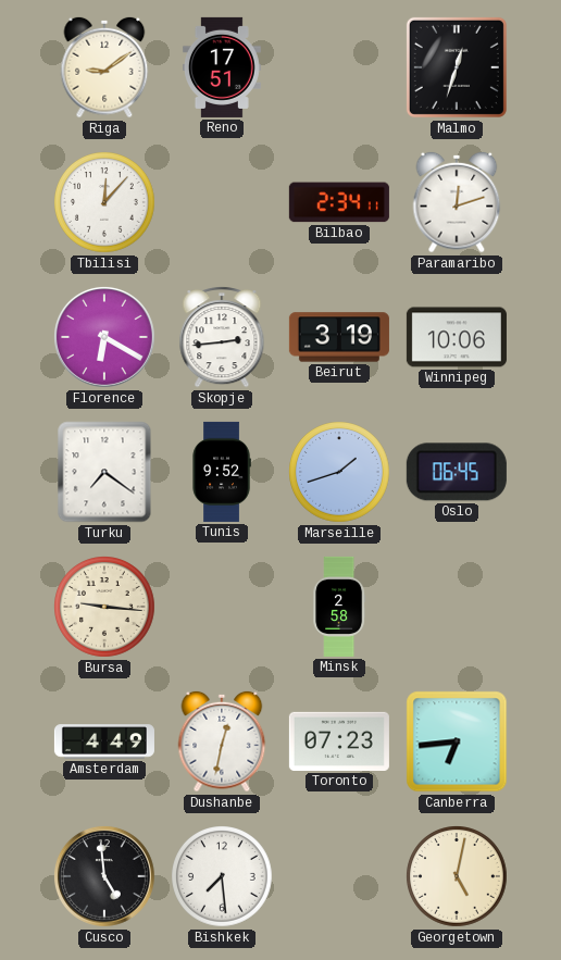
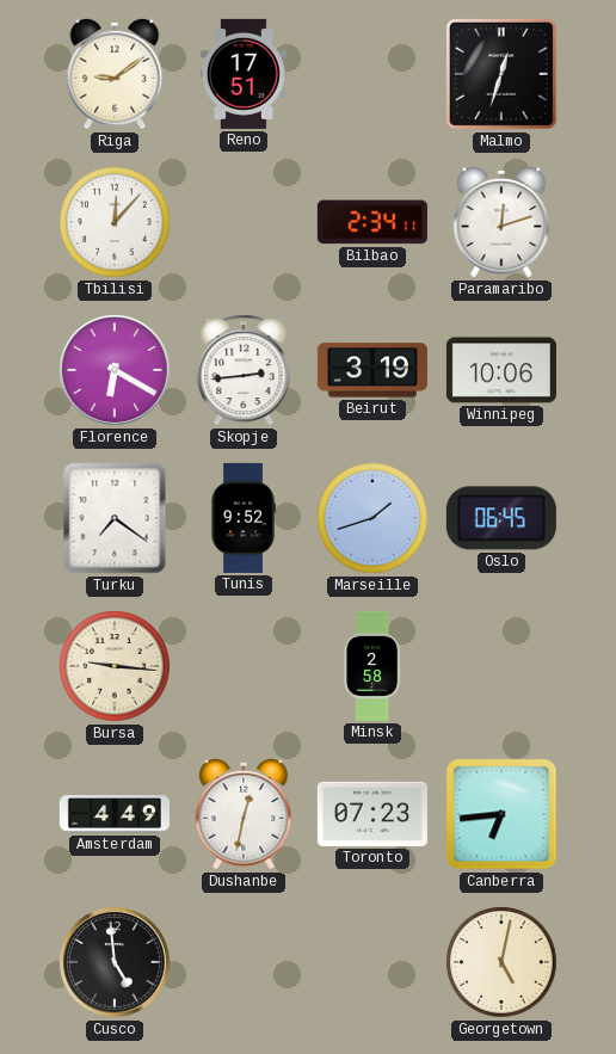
Bishkek: 7:29 -> none
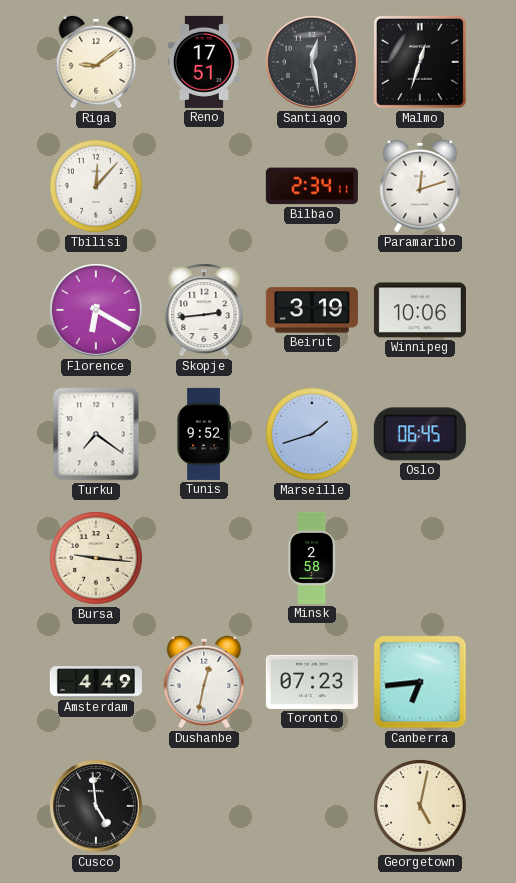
Santiago: none -> 12:28
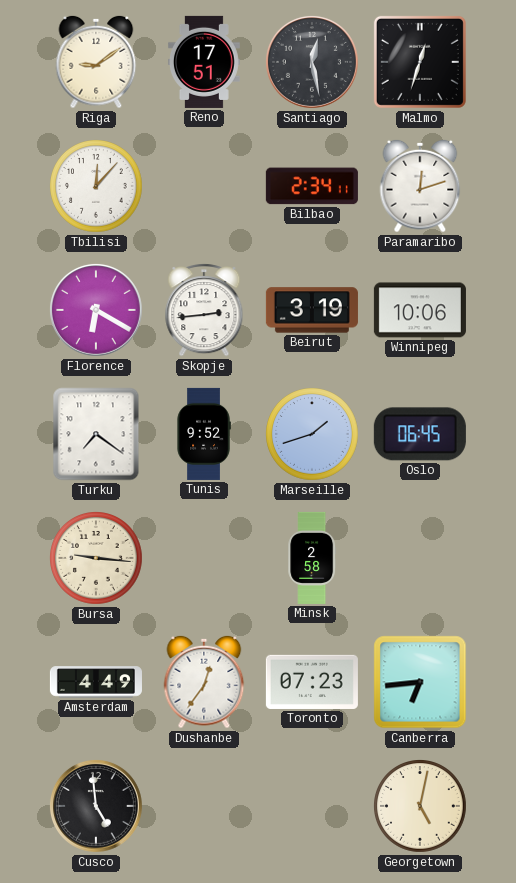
Dushanbe: 12:32 -> 12:36
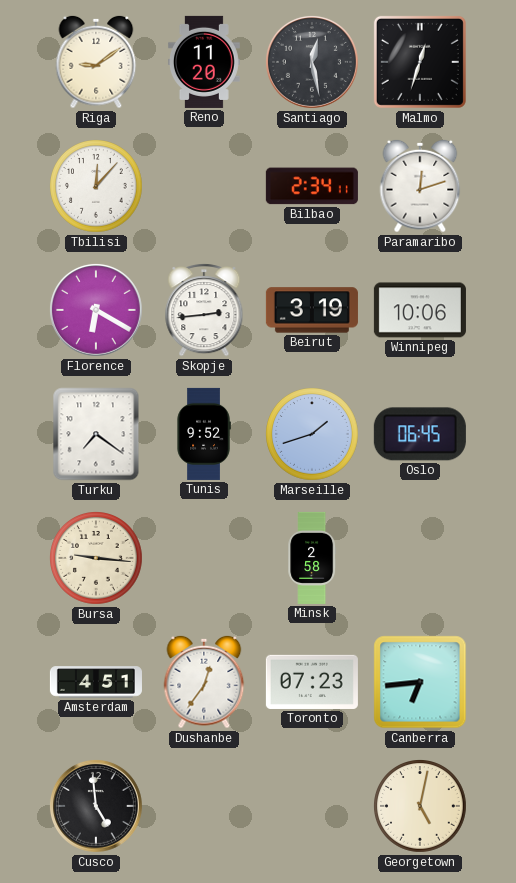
Reno: 17:51 -> 11:20
Amsterdam: 4:49 -> 4:51
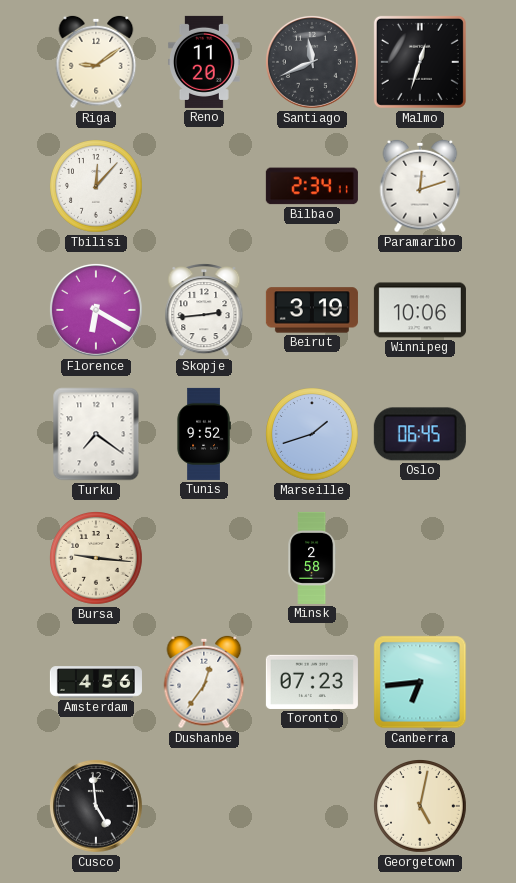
Santiago: 12:28 -> 11:41
Amsterdam: 4:51 -> 4:56
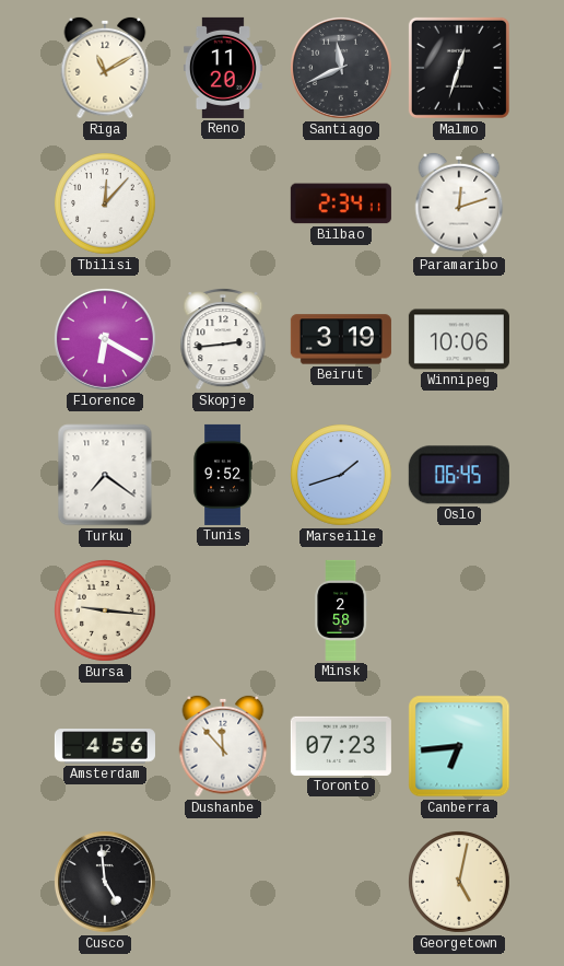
Riga: 9:09 -> 11:10
Dushanbe: 12:36 -> 11:53
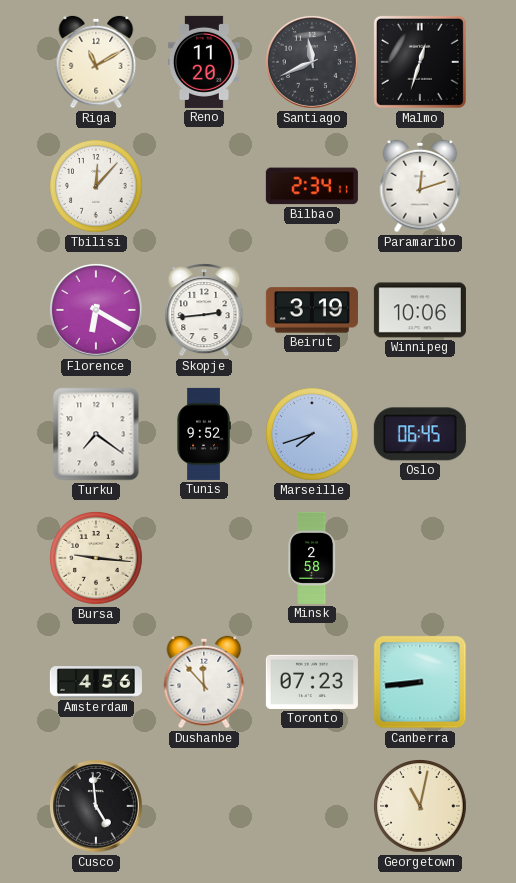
Marseille: 1:42 -> 7:42
Canberra: 6:44 -> 8:44
Georgetown: 5:02 -> 11:02
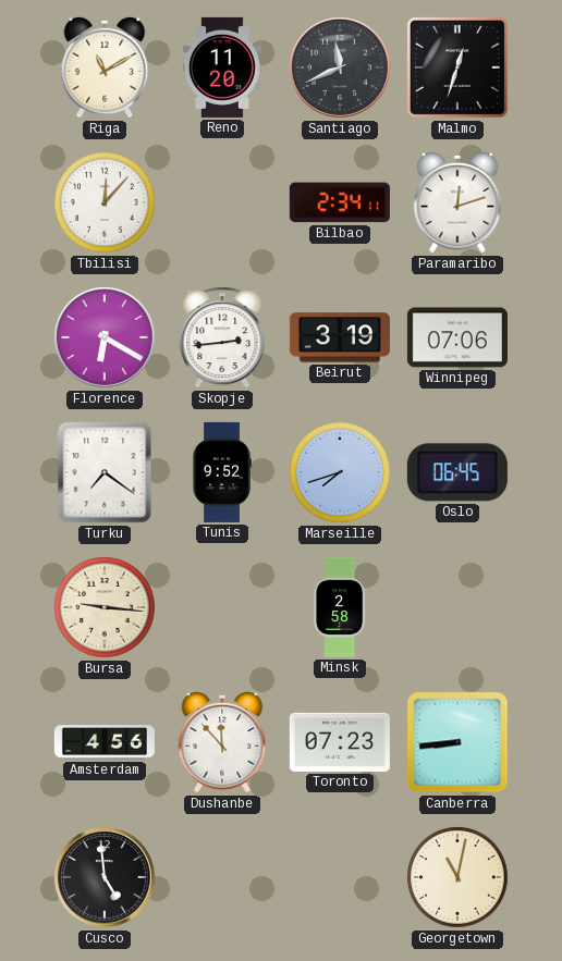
Winnipeg: 10:06 -> 07:06
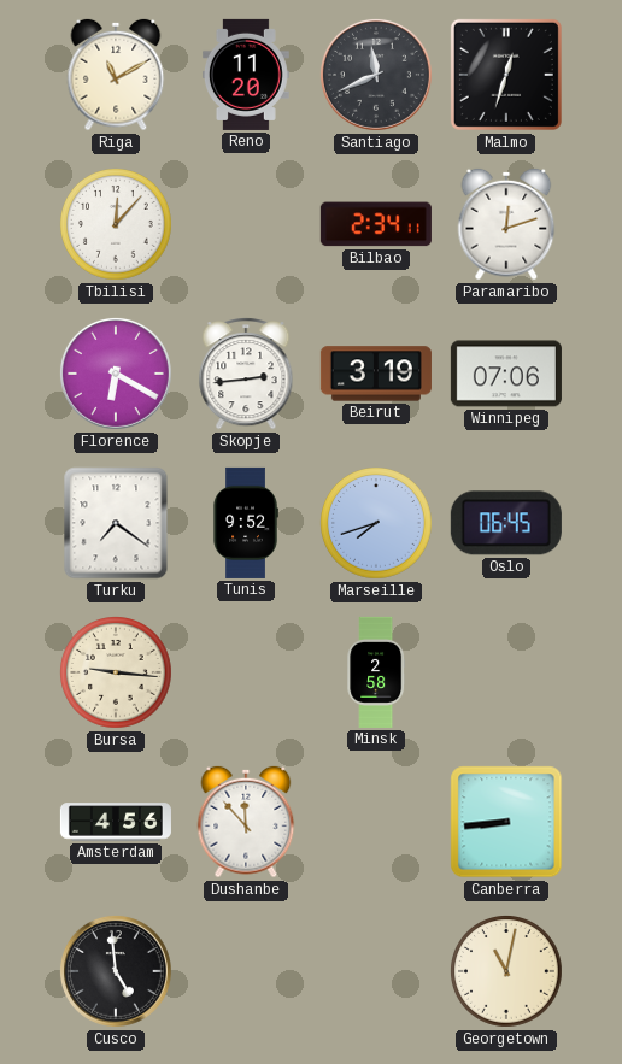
Toronto: 07:23 -> none
